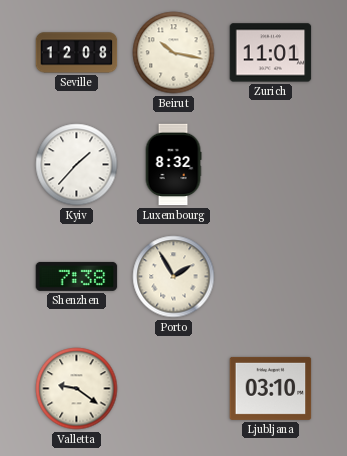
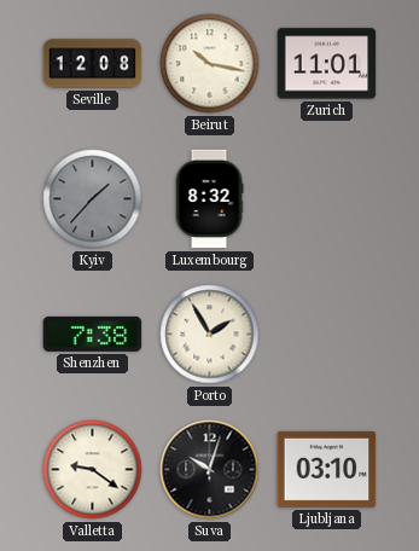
Kyiv dial: white -> grey
Suva: none -> 10:03
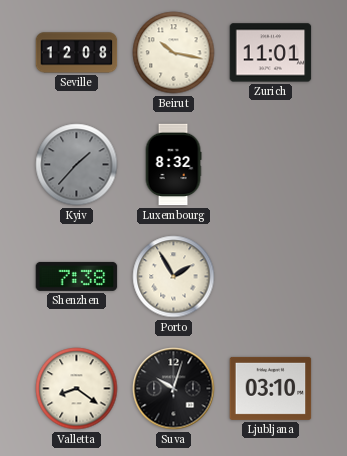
Valletta: 9:21 -> 8:21
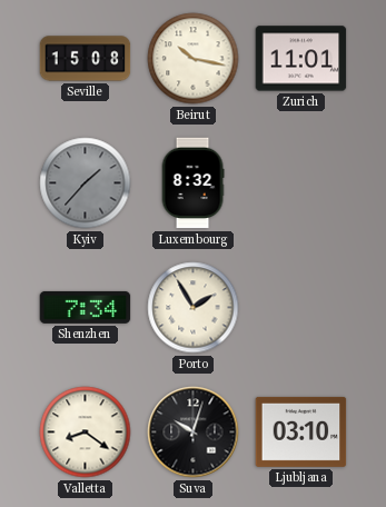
Seville: 12:08 -> 15:08
Shenzhen: 7:38 -> 7:34
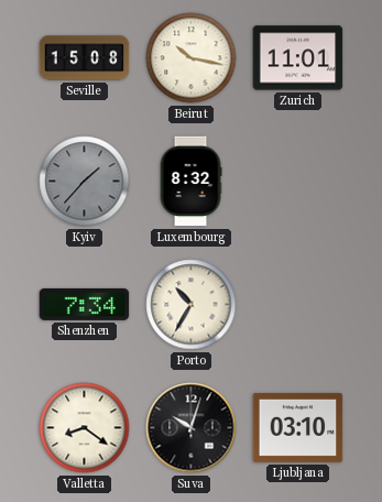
Porto: 1:55 -> 10:35
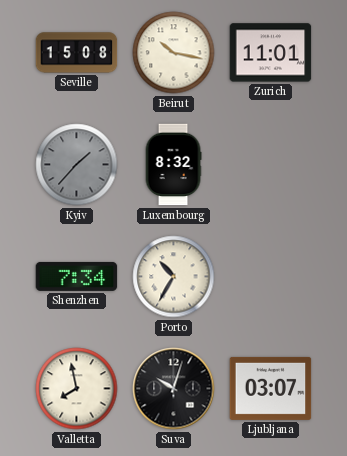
Valletta: 8:21 -> 7:58
Ljubljana: 03:10 -> 03:07
